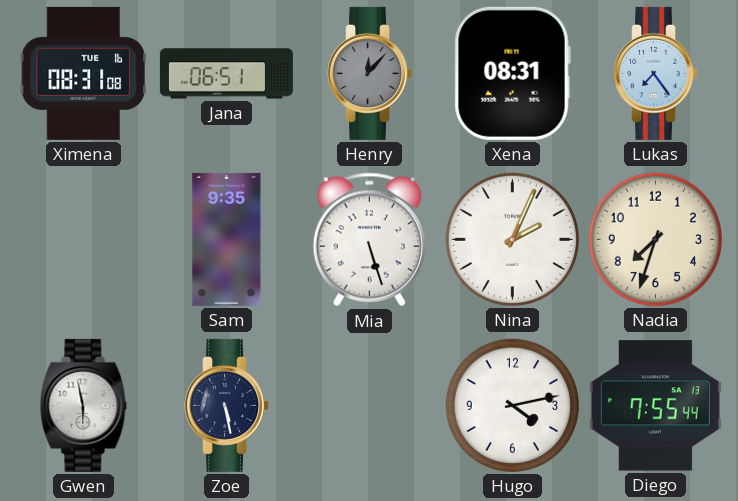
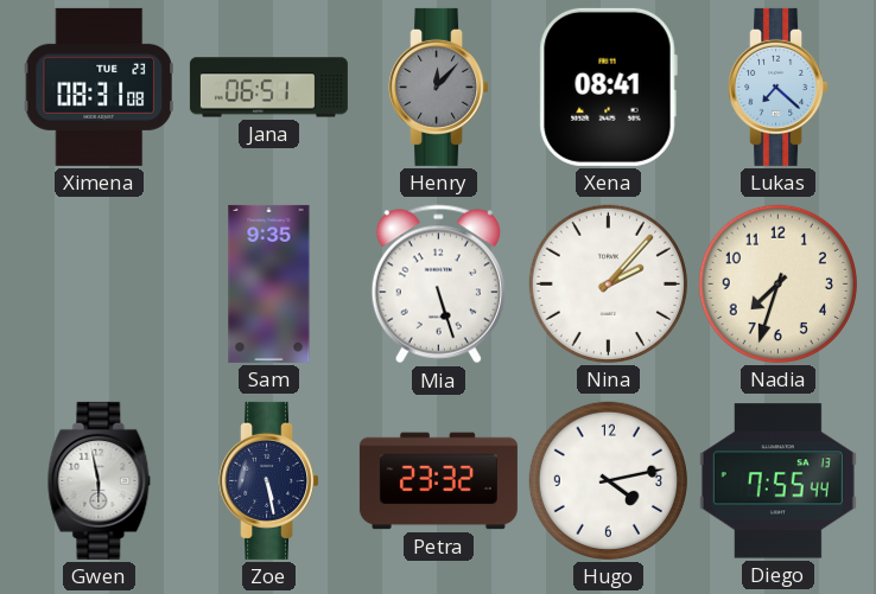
Ximena date: TUE 16 -> TUE 23
Xena: 08:31 -> 08:41
Lukas: 7:24 -> 7:22
Nina: 2:04 -> 2:07
Petra: none -> 23:32
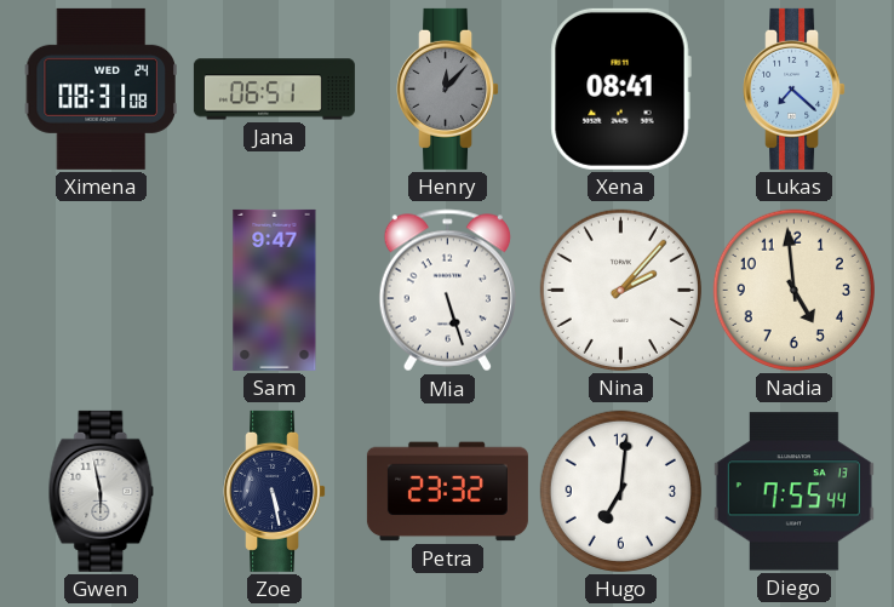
Ximena date: TUE 23 -> WED 24
Sam: 9:35 -> 9:47
Nadia: 7:33 -> 4:59
Hugo: 4:13 -> 7:01
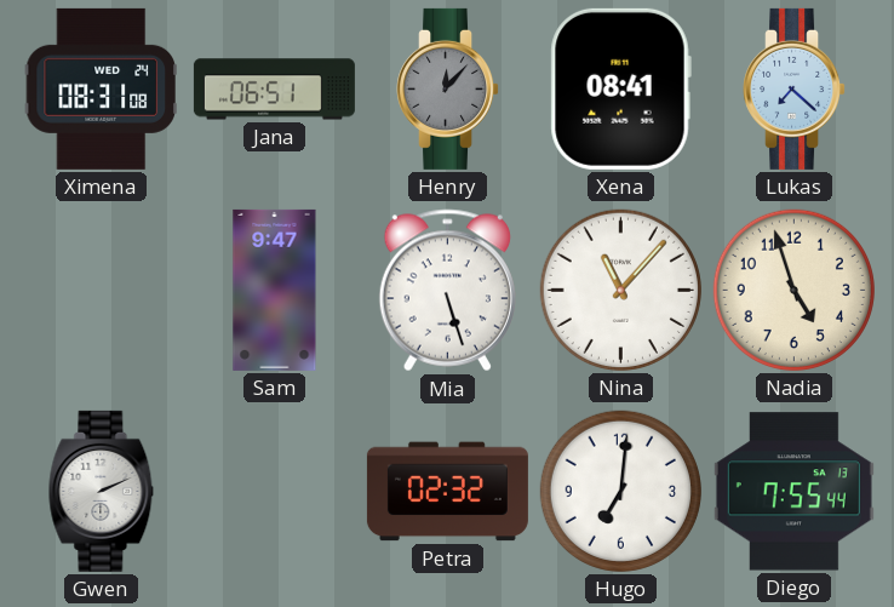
Nina: 2:07 -> 11:07
Nadia: 4:59 -> 4:57
Gwen: 5:58 -> 2:11
Zoe: 5:28 -> none
Petra: 23:32 -> 02:32
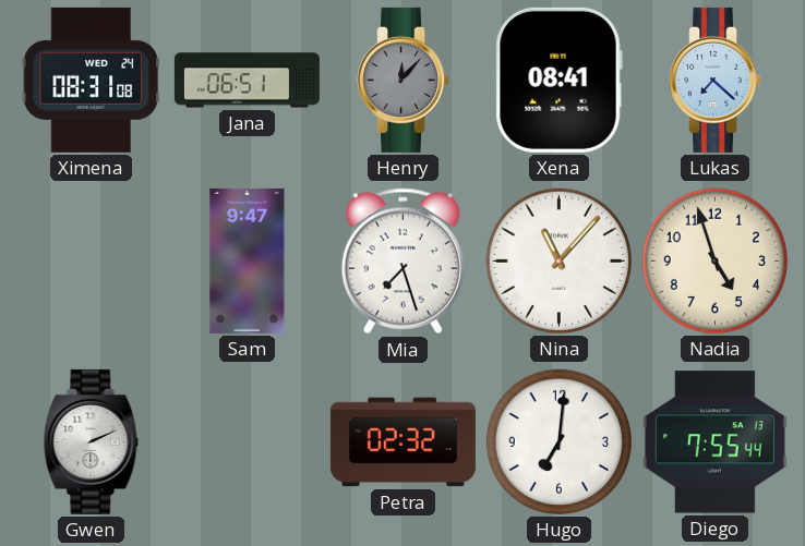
Mia: 5:27 -> 7:27
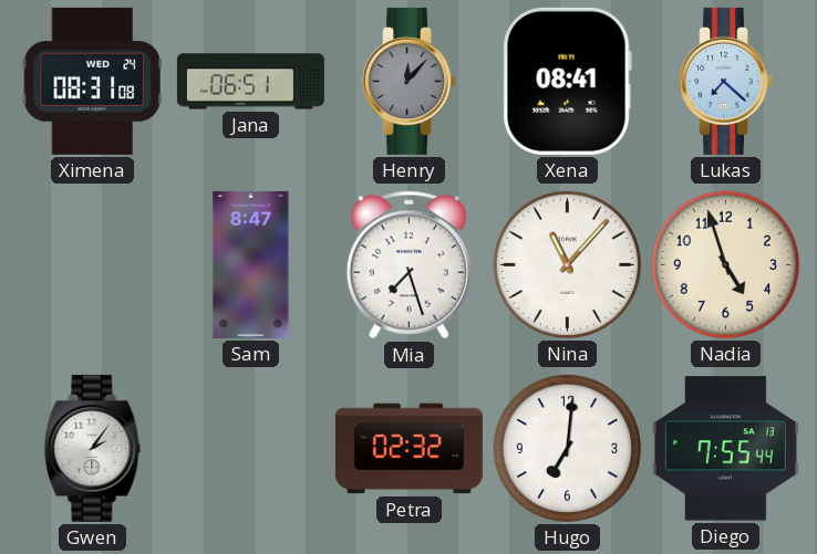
Sam: 9:47 -> 8:47
Gwen: 2:11 -> 2:06
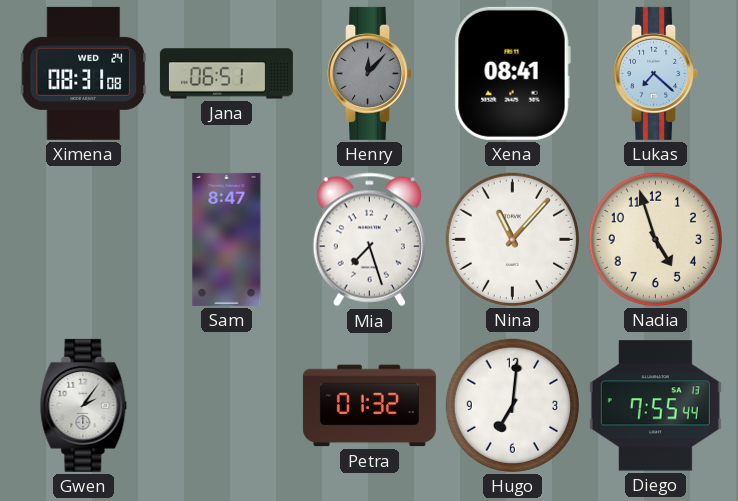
Petra: 02:32 -> 01:32
